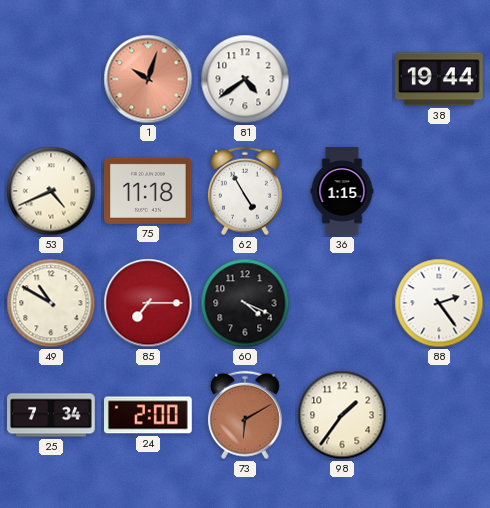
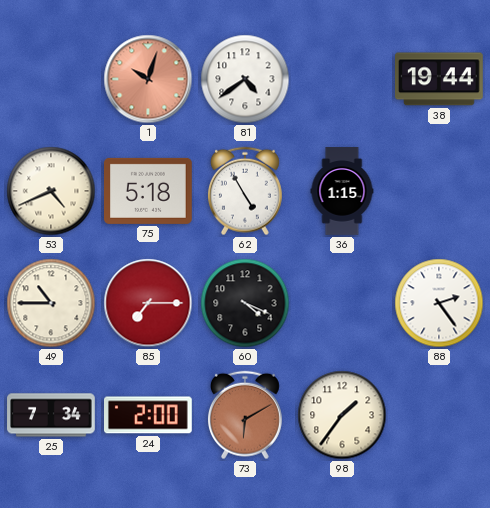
75: 11:18 -> 5:18
49: 10:50 -> 10:45
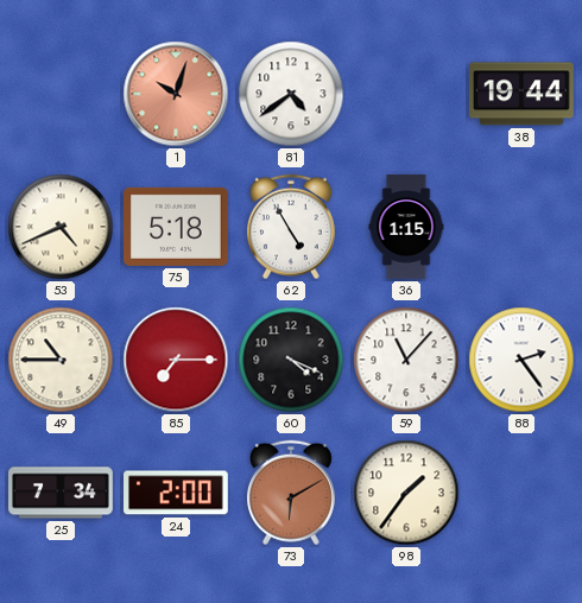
59: none -> 11:07
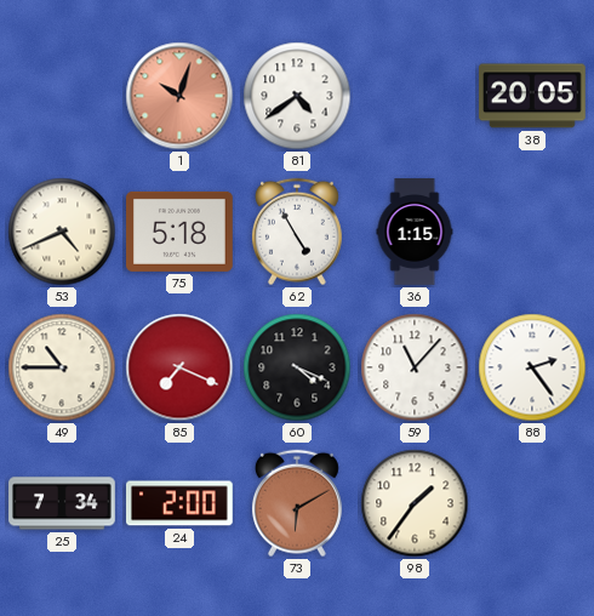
38: 19:44 -> 20:05
85: 7:15 -> 7:19
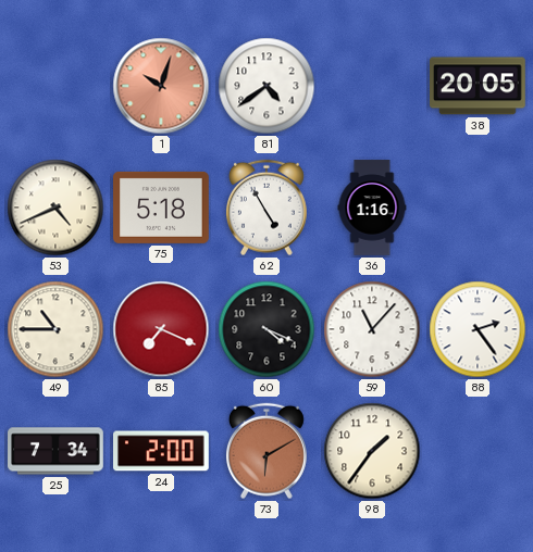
36: 1:15 -> 1:16
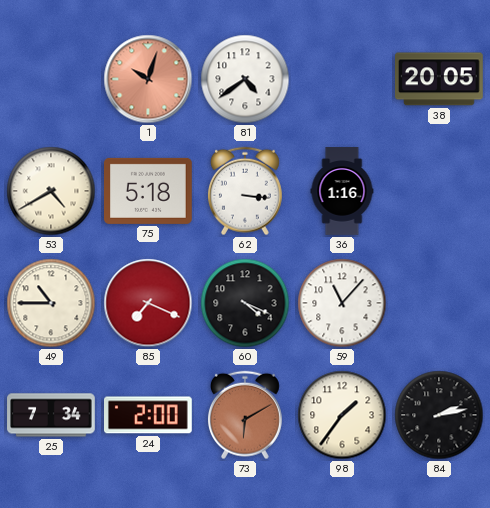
53: 4:41 -> 4:40
62: 4:55 -> 3:16
88: 2:24 -> none
84: none -> 2:13
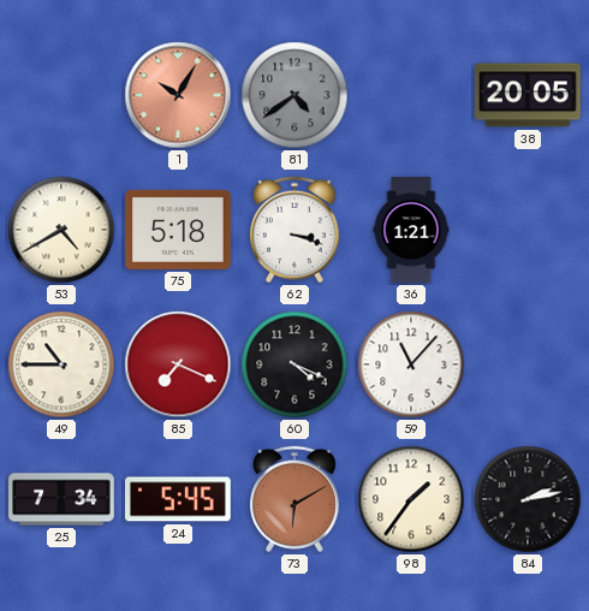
1: 10:03 -> 10:05
81 dial: white -> grey
62: 3:16 -> 3:18
36: 1:16 -> 1:21
24: 2:00 -> 5:45
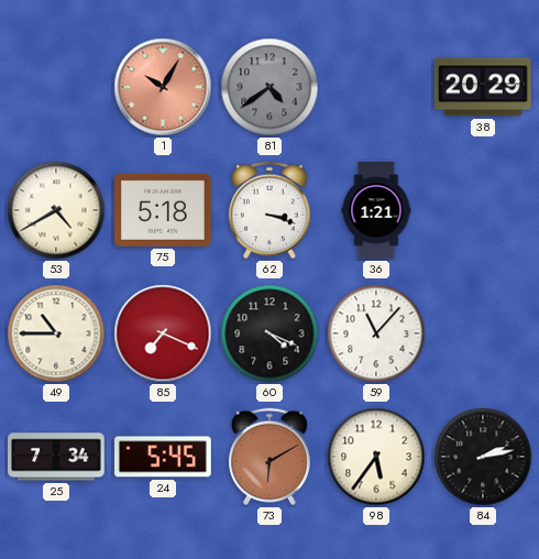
38: 20:05 -> 20:29
98: 1:36 -> 5:36
